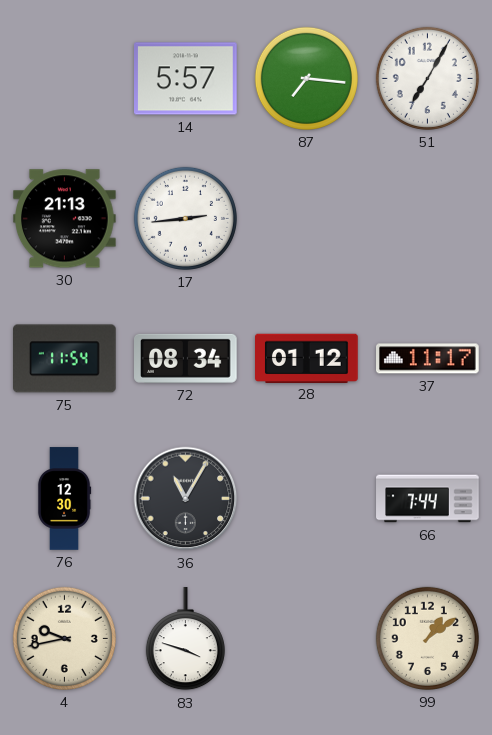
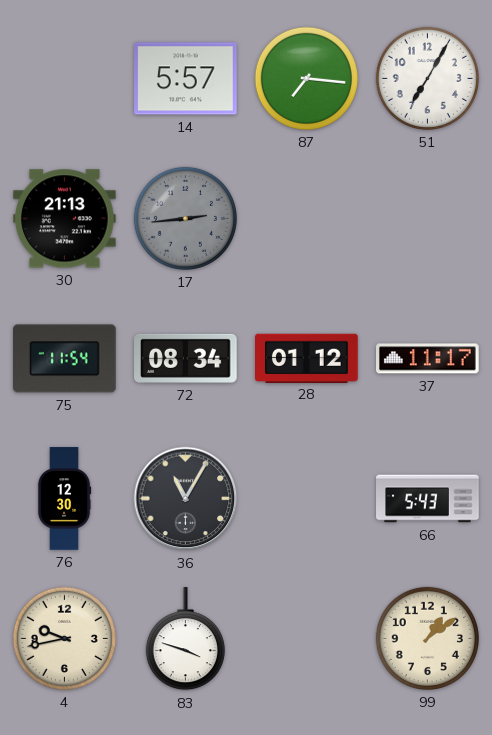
17 dial: white -> grey
66: 7:44 -> 5:43
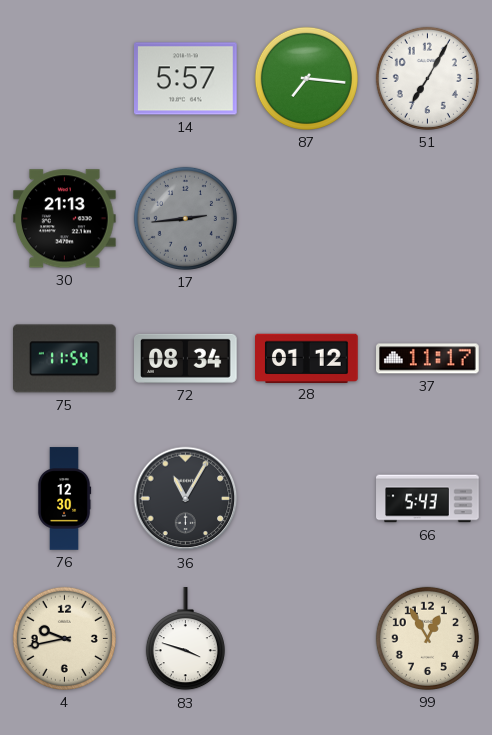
99: 1:09 -> 12:55
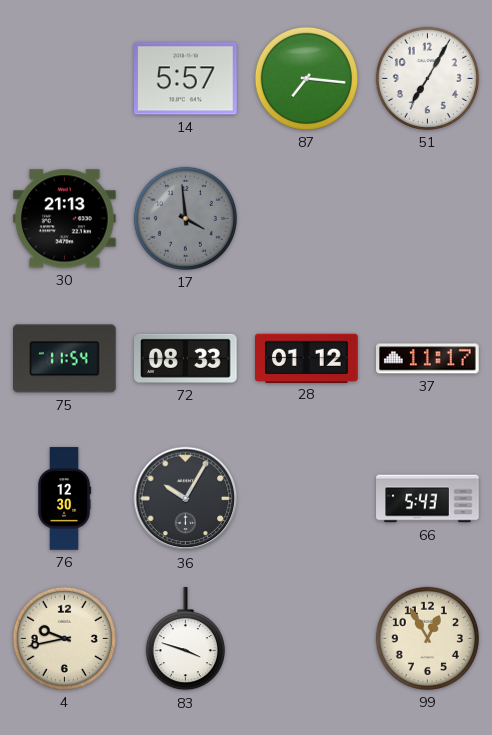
17: 2:44 -> 3:59
72: 08:34 -> 08:33
36: 11:05 -> 10:05
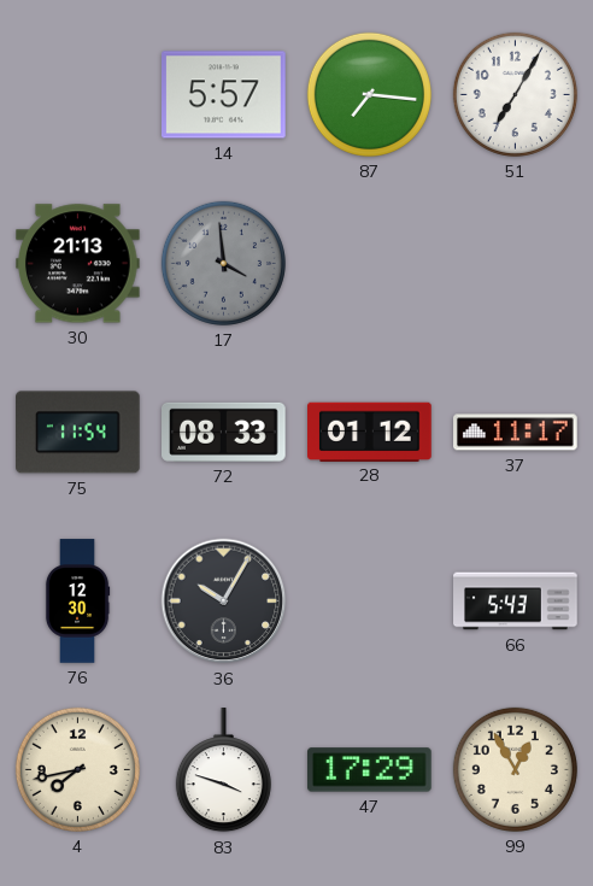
4: 9:43 -> 7:43
47: none -> 17:29
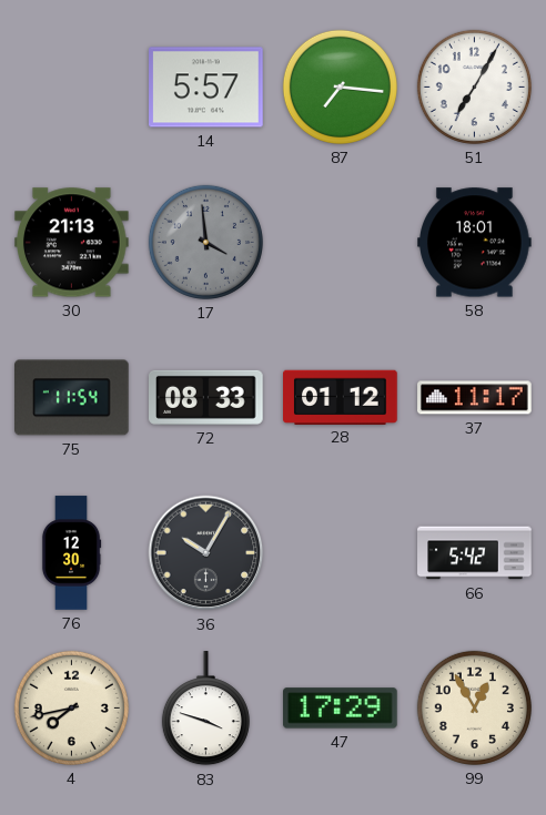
58: none -> 18:01
66: 5:43 -> 5:42
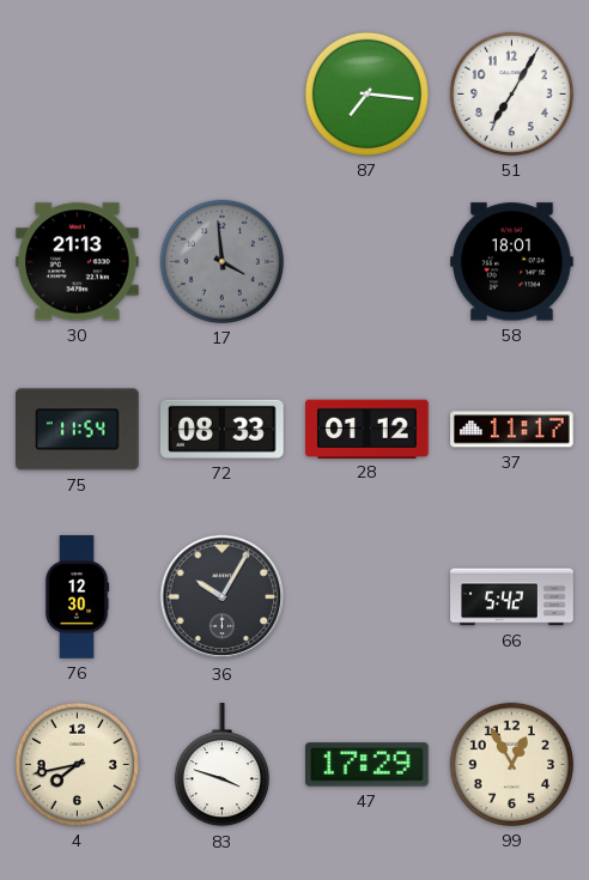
14: 5:57 -> none
